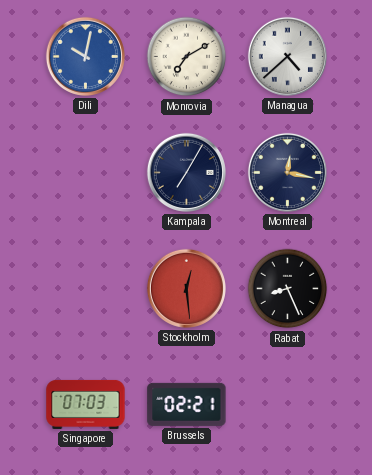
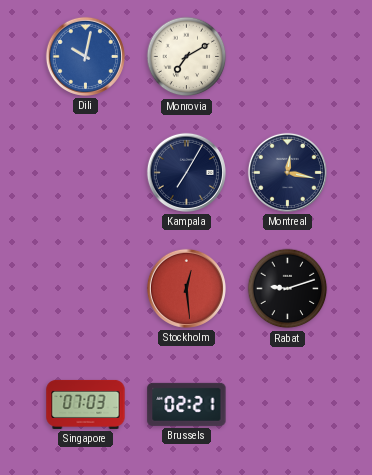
Managua: 4:38 -> none
Rabat: 8:26 -> 9:12
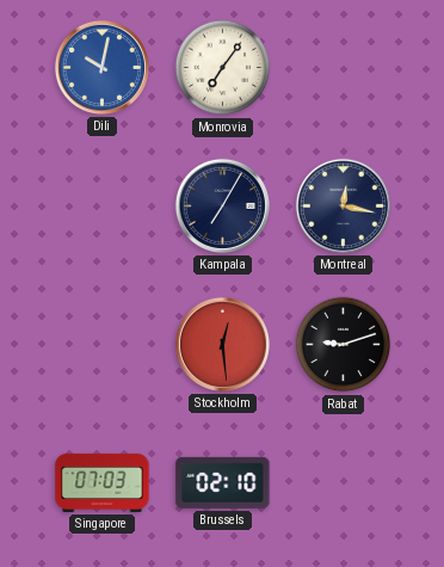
Monrovia: 7:10 -> 7:06
Brussels: 02:21 -> 02:10
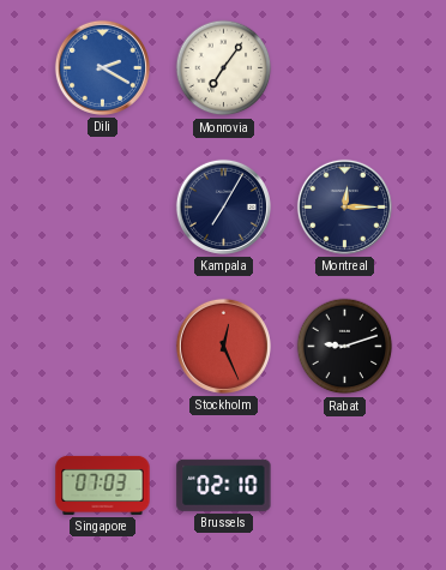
Dili: 10:02 -> 2:20
Montreal: 12:17 -> 12:15
Stockholm: 12:29 -> 12:26
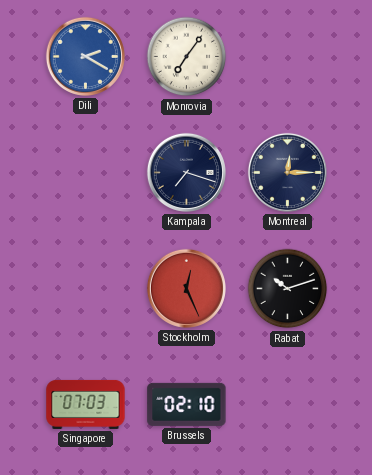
Kampala: 7:05 -> 7:18
Rabat: 9:12 -> 10:12
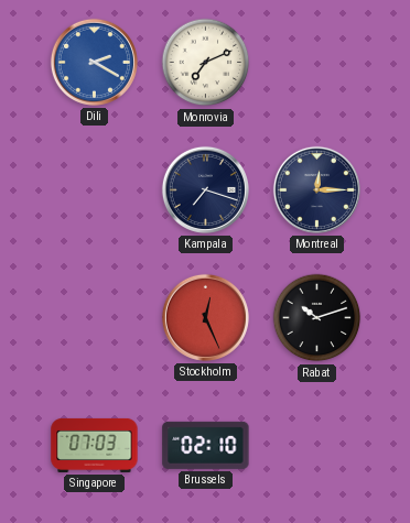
Monrovia: 7:06 -> 7:11
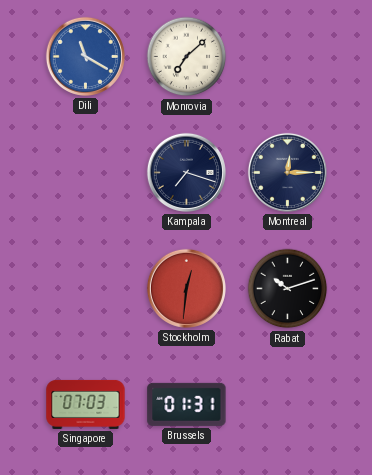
Dili: 2:20 -> 11:20
Monrovia: 7:11 -> 7:08
Stockholm: 12:26 -> 12:31
Brussels: 02:10 -> 01:31
